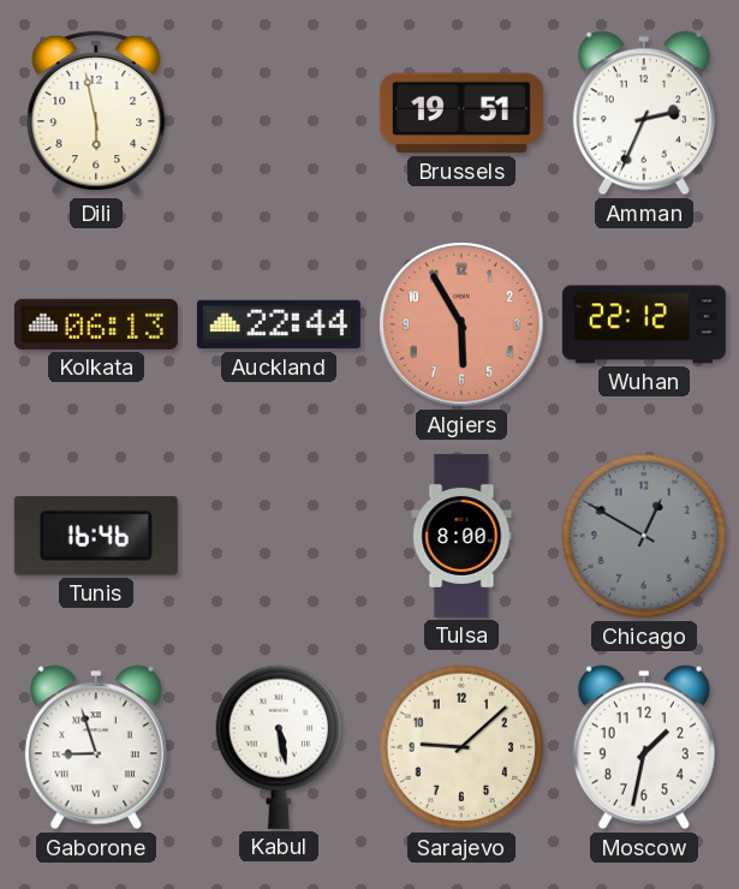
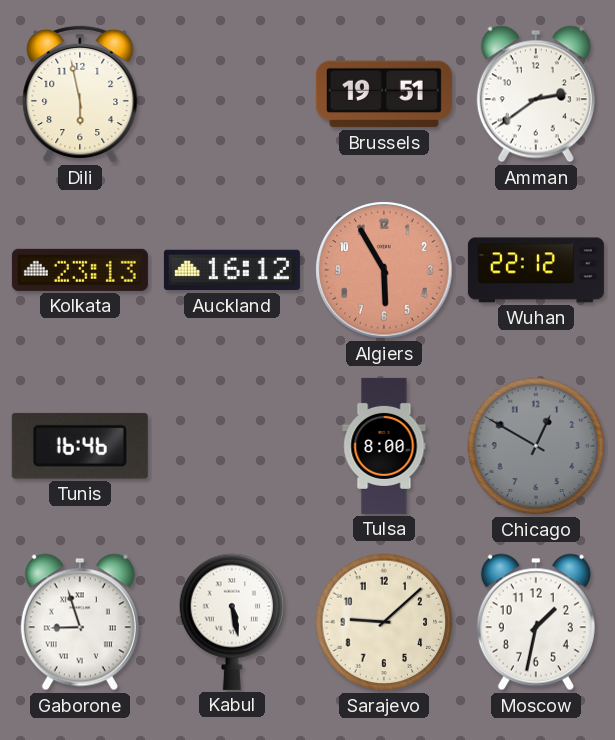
Amman: 2:34 -> 2:39
Kolkata: 06:13 -> 23:13
Auckland: 22:44 -> 16:12
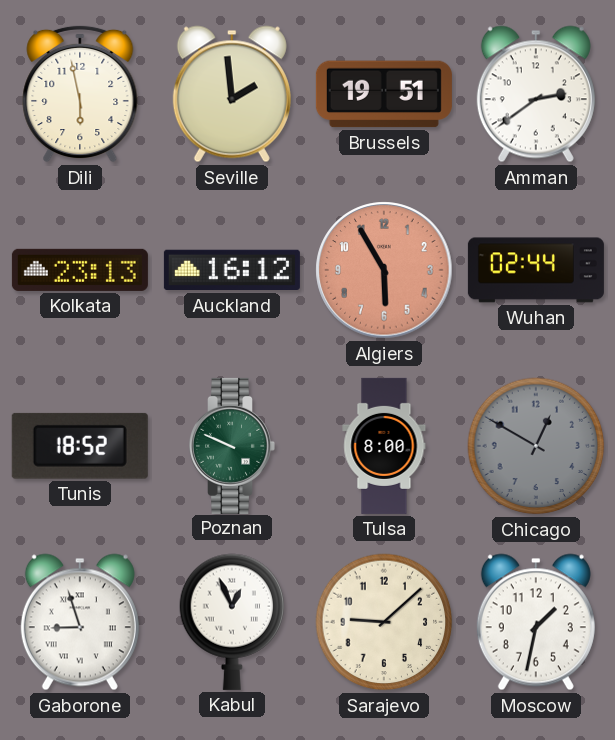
Seville: none -> 1:59
Wuhan: 22:12 -> 02:44
Tunis: 16:46 -> 18:52
Poznan: none -> 9:49
Kabul: 5:28 -> 12:56
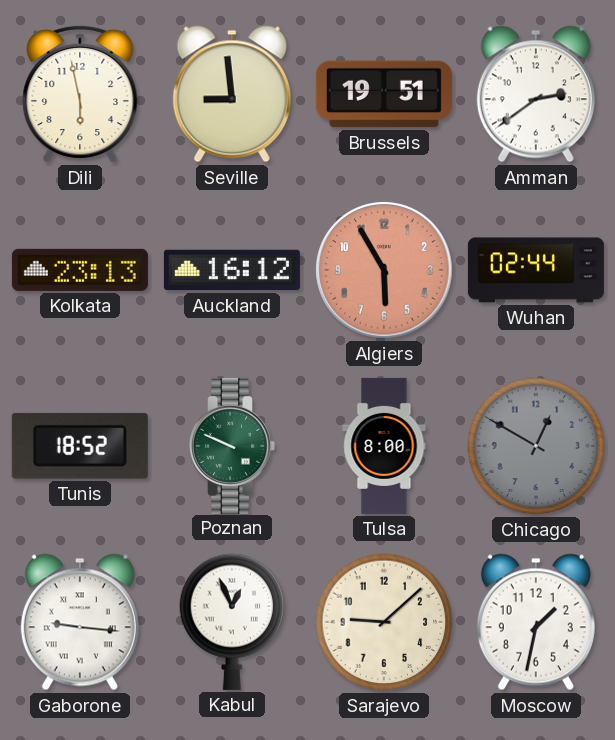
Seville: 1:59 -> 8:59
Gaborone: 8:57 -> 9:16
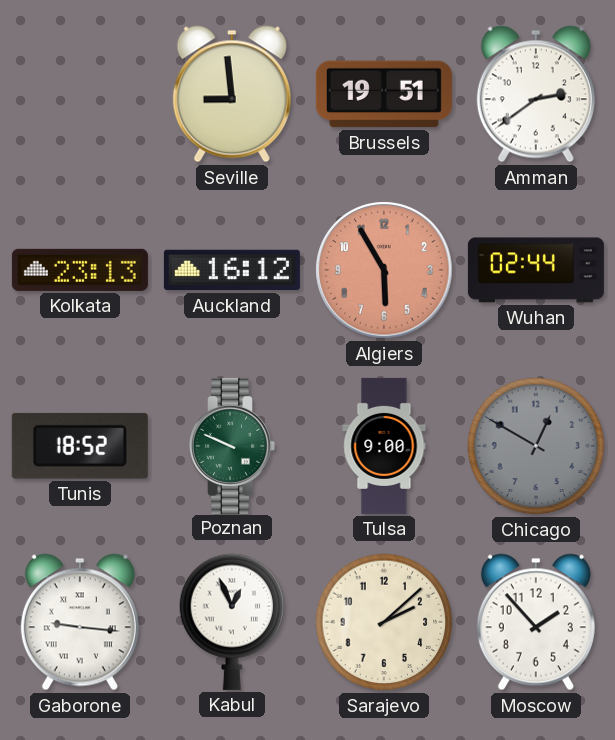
Dili: 5:58 -> none
Tulsa: 8:00 -> 9:00
Sarajevo: 9:08 -> 2:08
Moscow: 1:32 -> 1:53
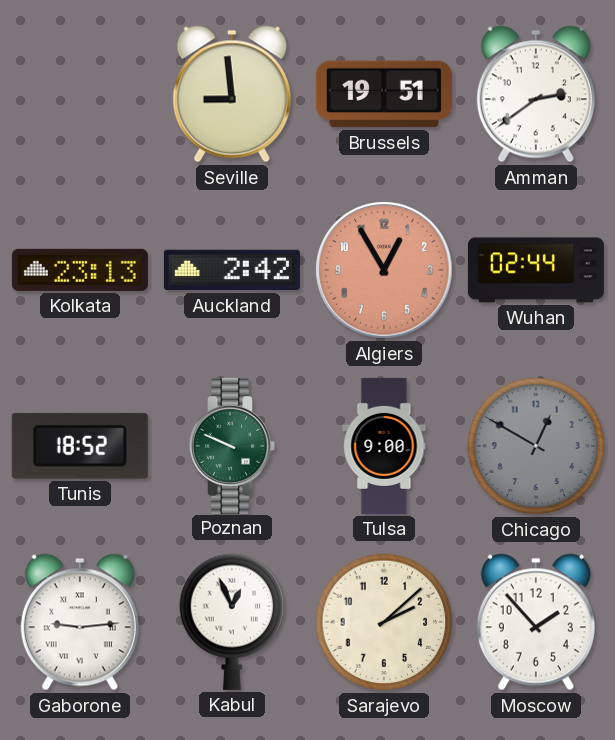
Auckland: 16:12 -> 2:42
Algiers: 5:55 -> 12:55
Gaborone: 9:16 -> 9:14
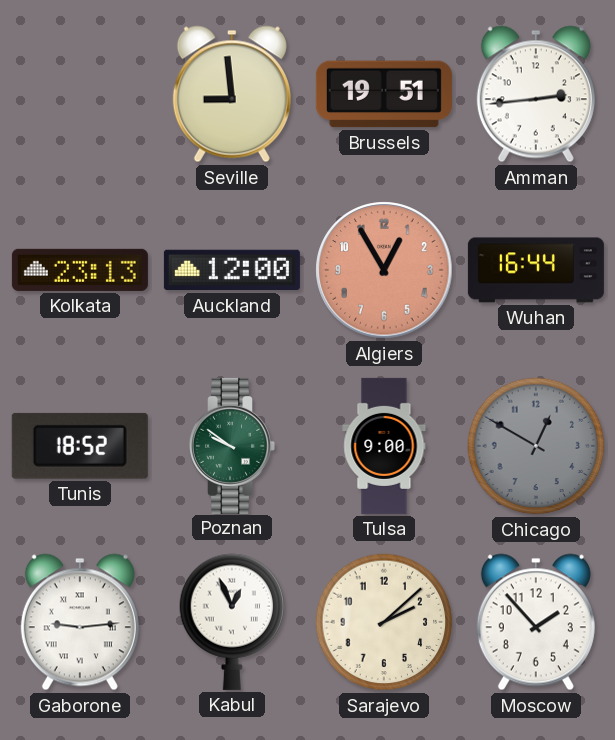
Amman: 2:39 -> 2:44
Auckland: 2:42 -> 12:00
Wuhan: 02:44 -> 16:44
Poznan: 9:49 -> 9:51
